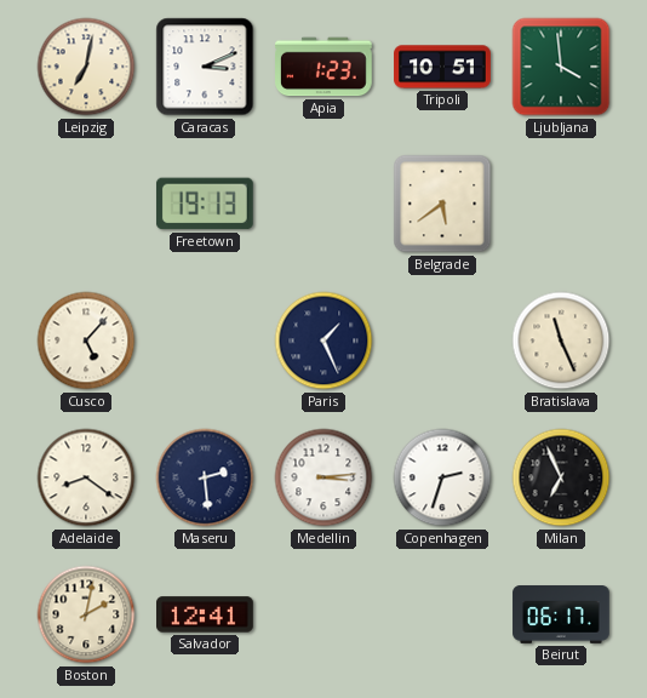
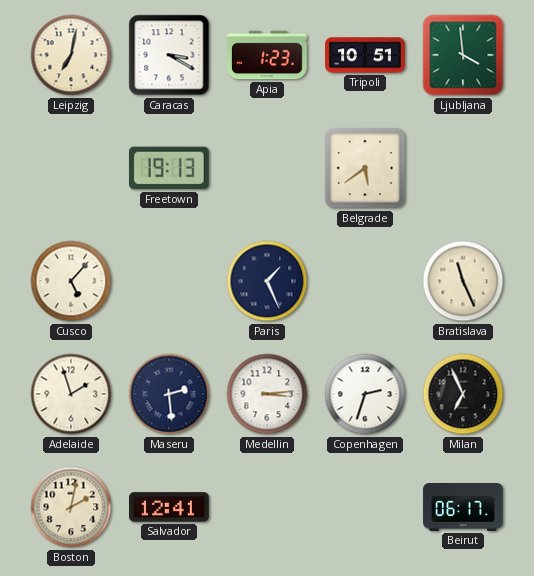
Caracas: 3:11 -> 3:20
Adelaide: 8:21 -> 1:57
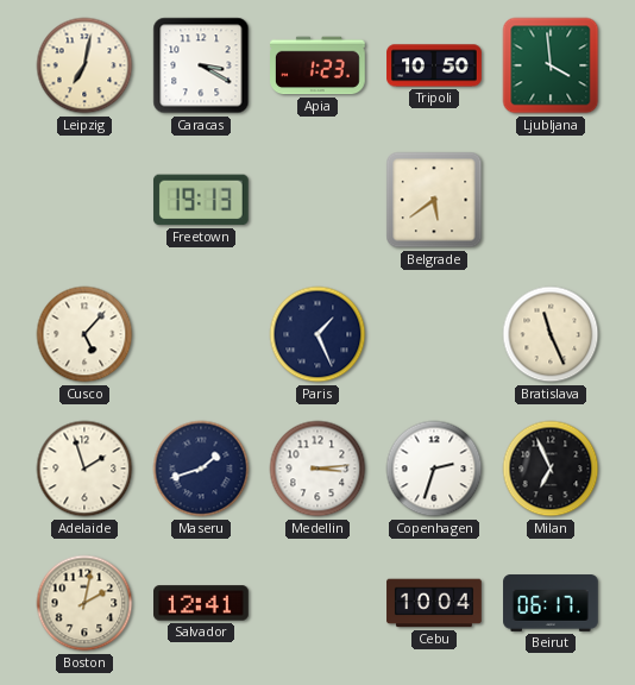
Tripoli: 10:51 -> 10:50
Maseru: 2:29 -> 1:42
Cebu: none -> 10:04
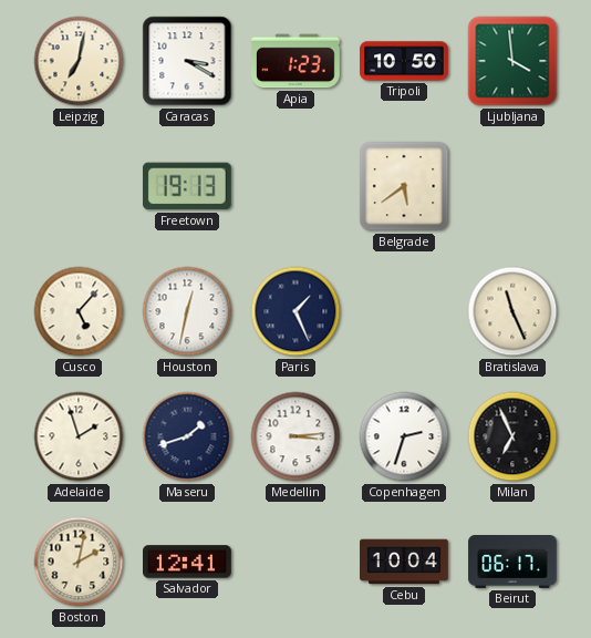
Houston: none -> 12:32
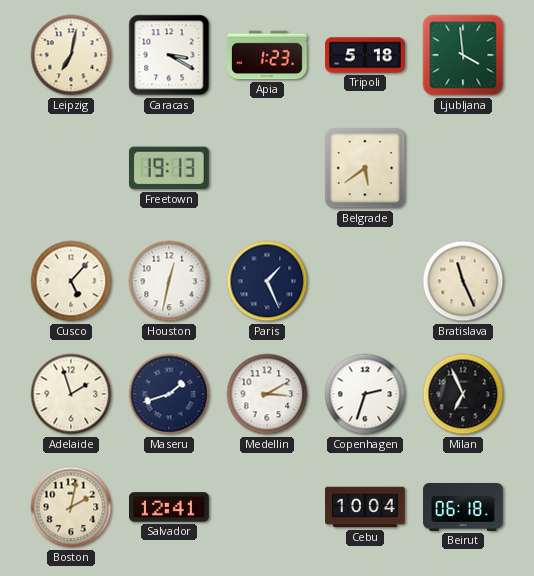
Tripoli: 10:50 -> 5:18
Medellin: 3:14 -> 3:10
Beirut: 06:17 -> 06:18
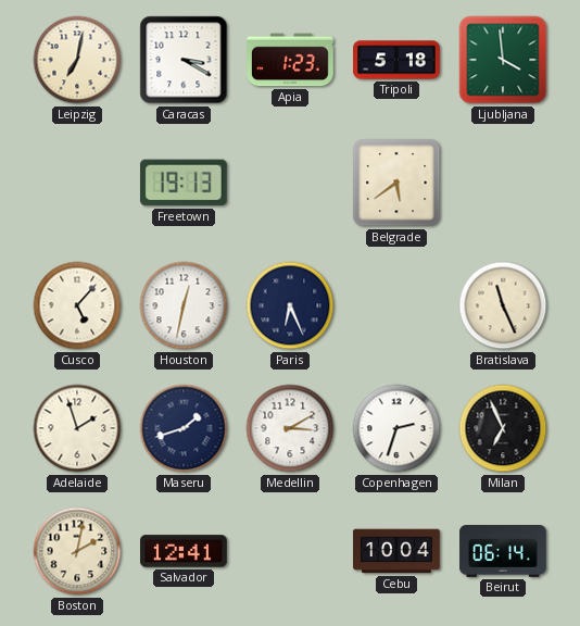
Paris: 1:26 -> 6:26
Beirut: 06:18 -> 06:14
